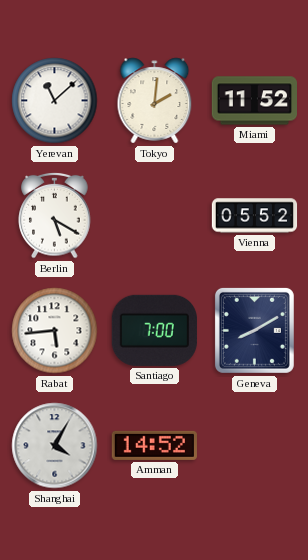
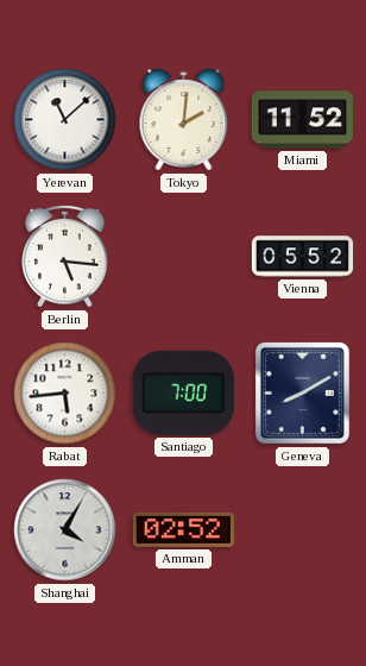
Berlin: 5:20 -> 5:16
Amman: 14:52 -> 02:52
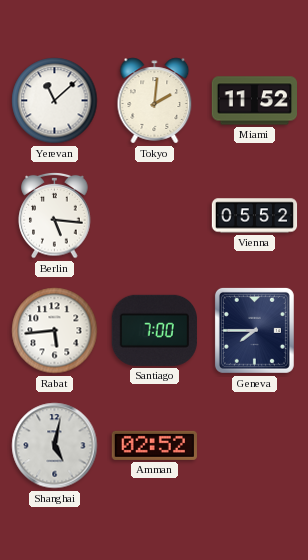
Geneva: 8:10 -> 7:45
Shanghai: 4:05 -> 5:02
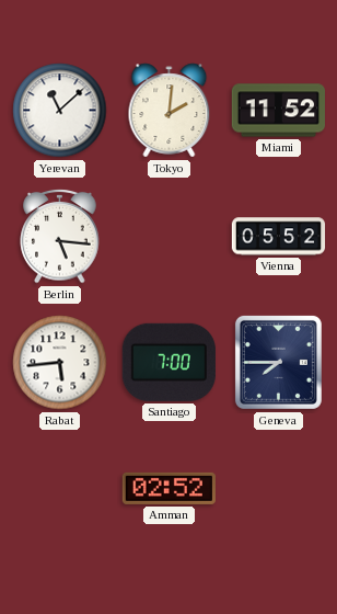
Shanghai: 5:02 -> none
